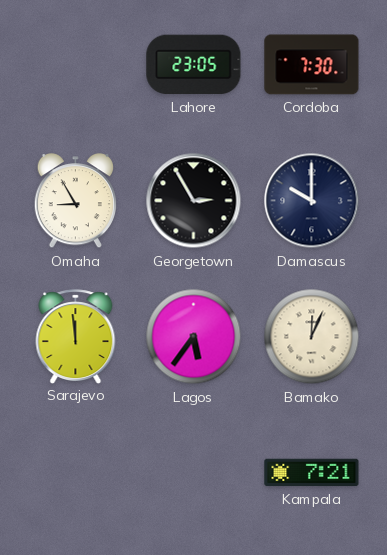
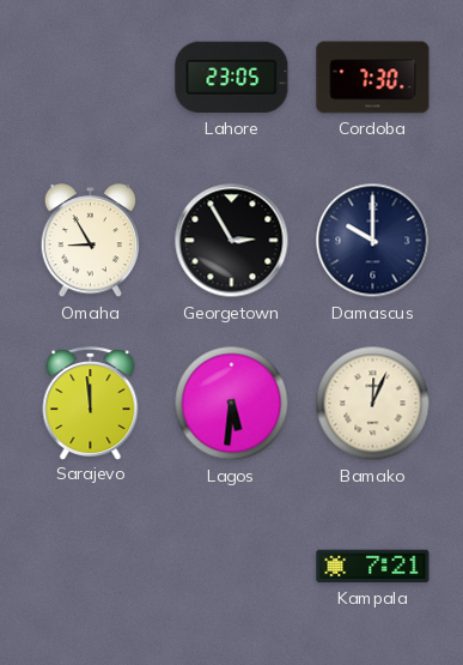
Lagos: 5:36 -> 5:31
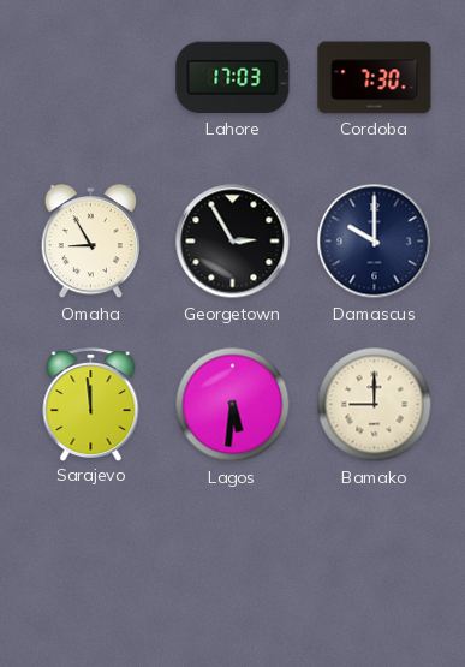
Lahore: 23:05 -> 17:03
Bamako: 12:04 -> 9:00
Kampala: 7:21 -> none
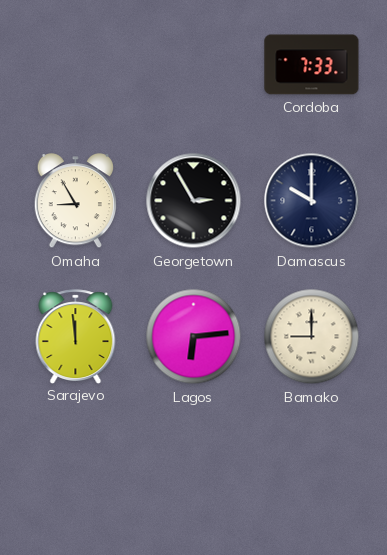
Lahore: 17:03 -> none
Cordoba: 7:30 -> 7:33
Lagos: 5:31 -> 6:14
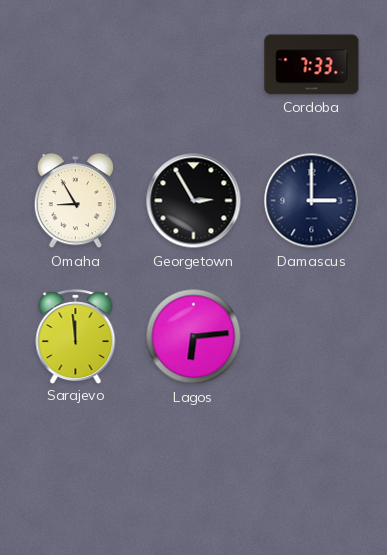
Damascus: 10:00 -> 3:00
Bamako: 9:00 -> none
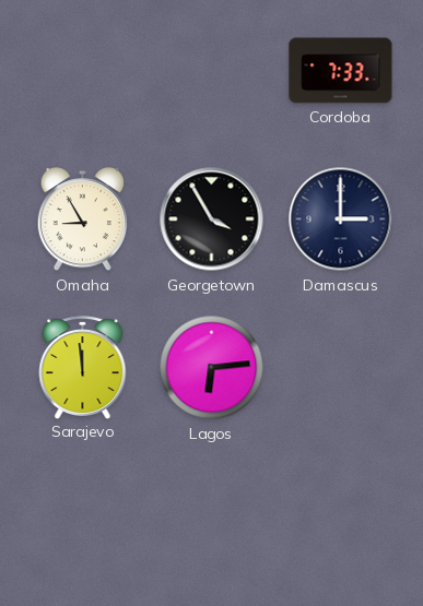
Georgetown: 2:55 -> 3:55
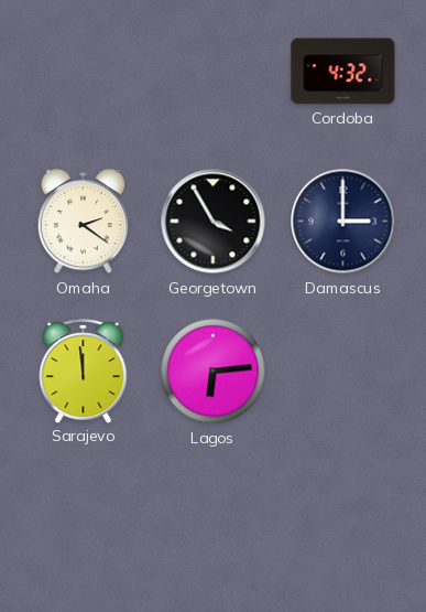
Cordoba: 7:33 -> 4:32
Omaha: 8:55 -> 2:21
